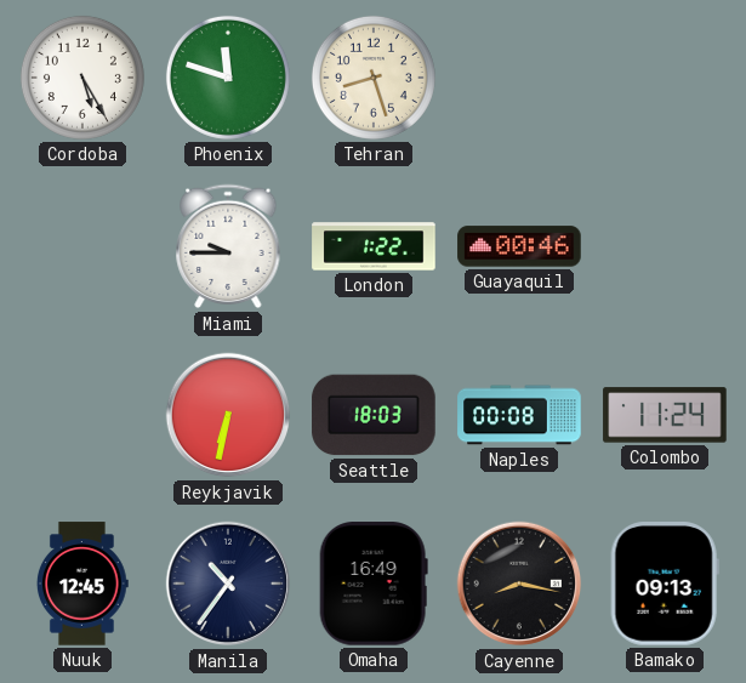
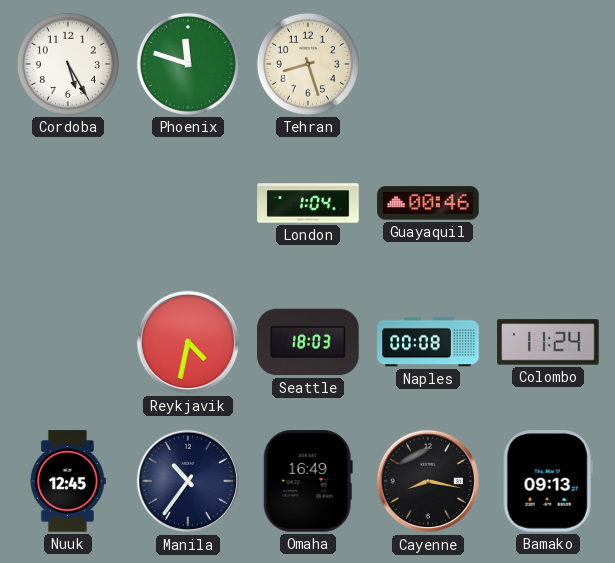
Miami: 9:45 -> none
London: 1:22 -> 1:04
Reykjavik: 6:32 -> 4:32
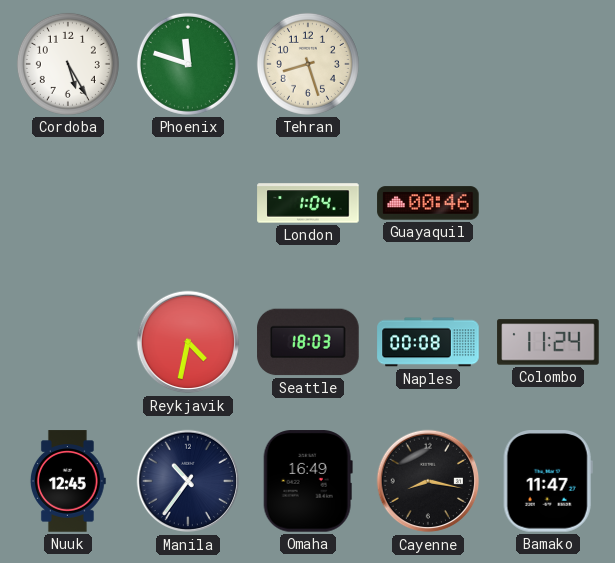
Bamako: 09:13 -> 11:47
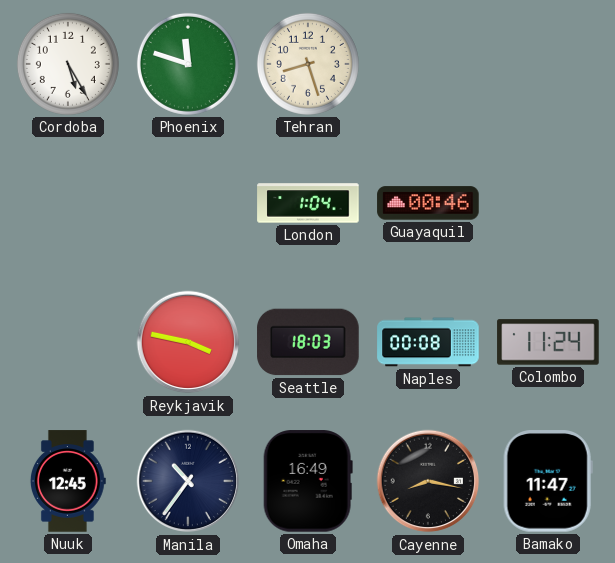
Reykjavik: 4:32 -> 3:47
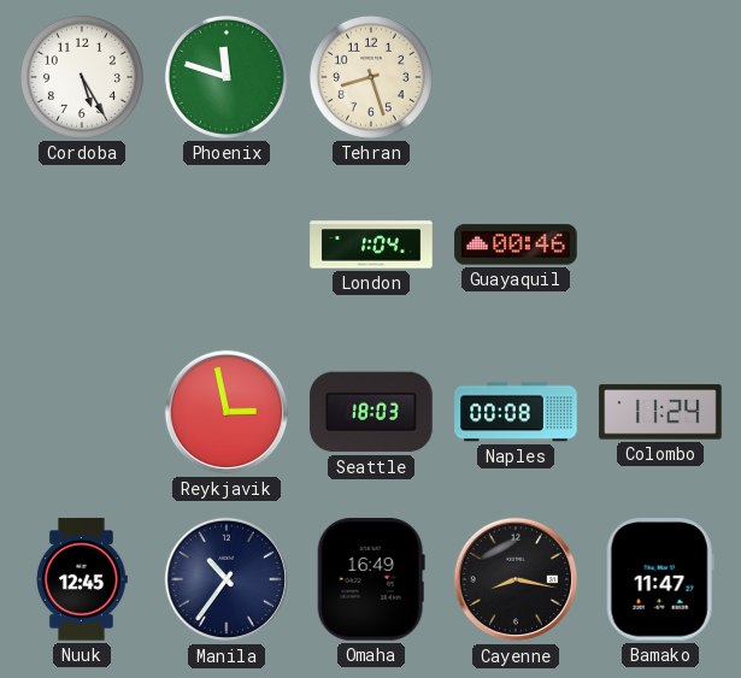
Reykjavik: 3:47 -> 2:58
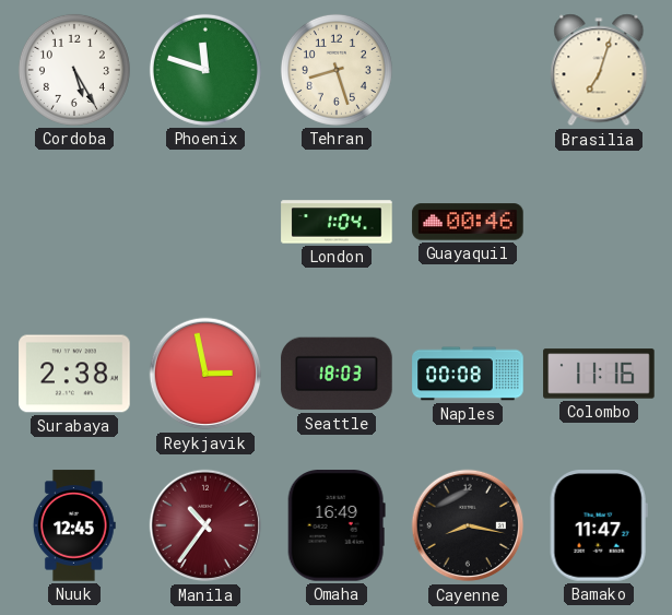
Brasilia: none -> 7:03
Surabaya: none -> 2:38
Colombo: 11:24 -> 11:16
Manila dial: navy -> burgundy
